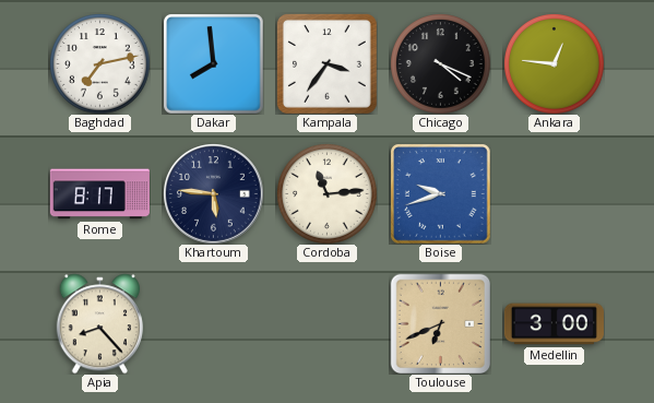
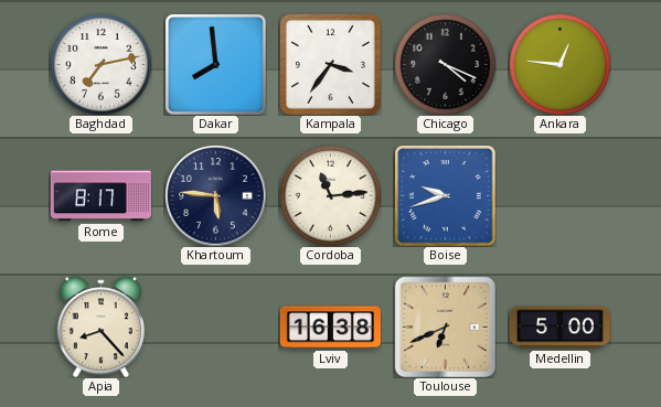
Lviv: none -> 16:38
Medellin: 3:00 -> 5:00
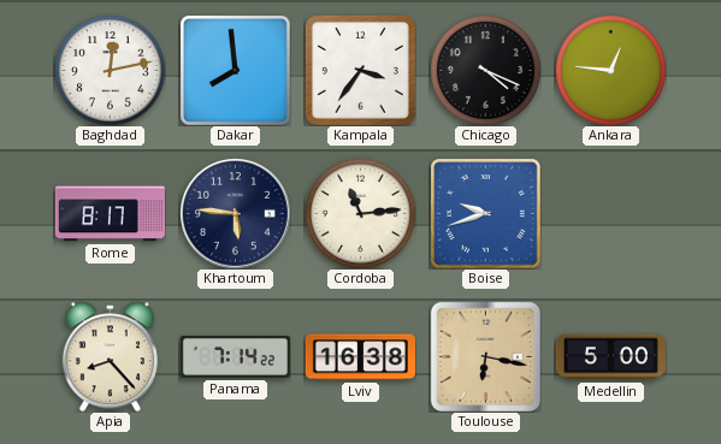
Baghdad: 7:13 -> 12:13
Panama: none -> 7:14
Toulouse: 6:41 -> 6:17
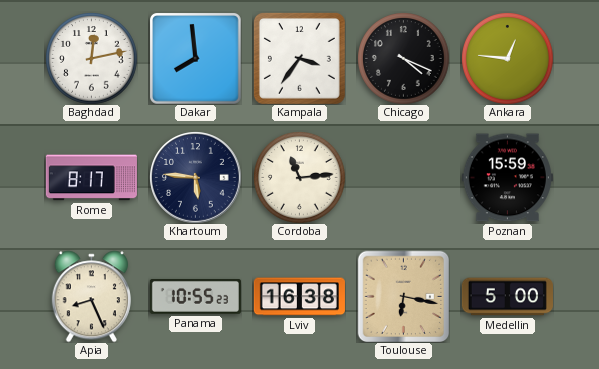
Boise: 9:42 -> none
Poznan: none -> 15:59
Apia: 8:23 -> 8:26
Panama: 7:14 -> 10:55
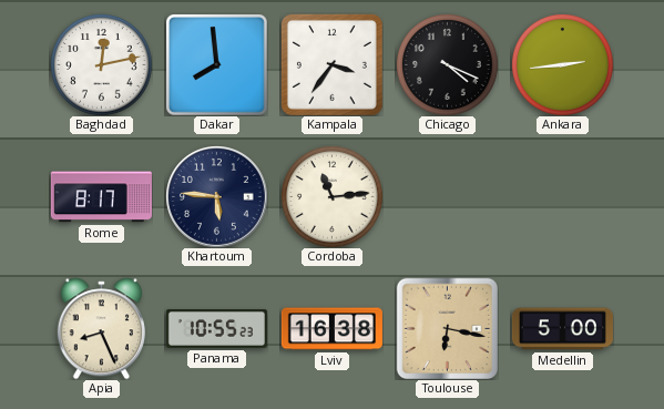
Ankara: 12:46 -> 2:44
Poznan: 15:59 -> none
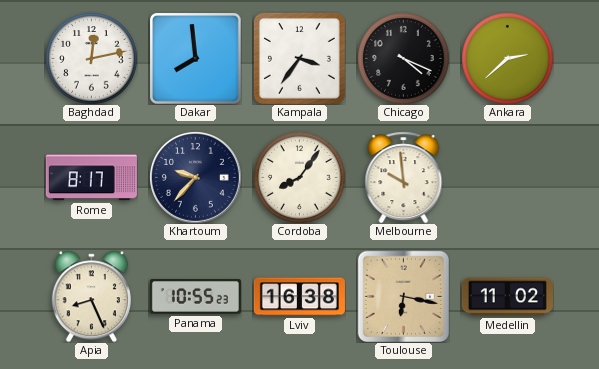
Ankara: 2:44 -> 2:38
Khartoum: 5:46 -> 9:37
Cordoba: 11:14 -> 8:06
Melbourne: none -> 9:59
Medellin: 5:00 -> 11:02
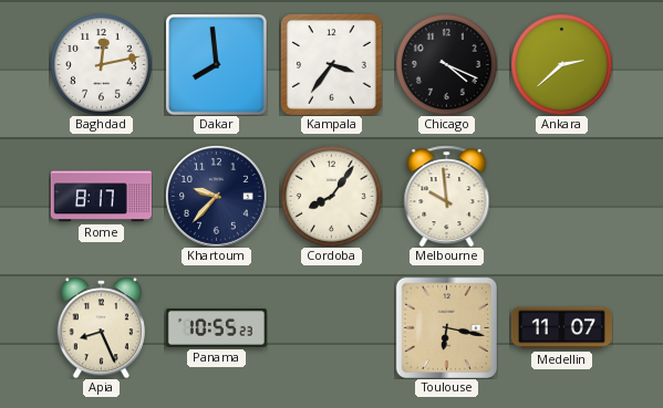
Lviv: 16:38 -> none
Medellin: 11:02 -> 11:07
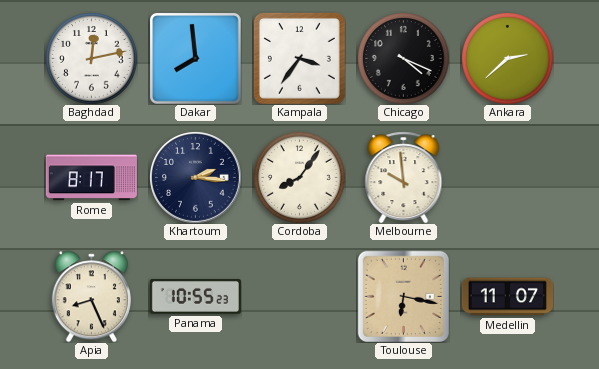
Khartoum: 9:37 -> 2:16
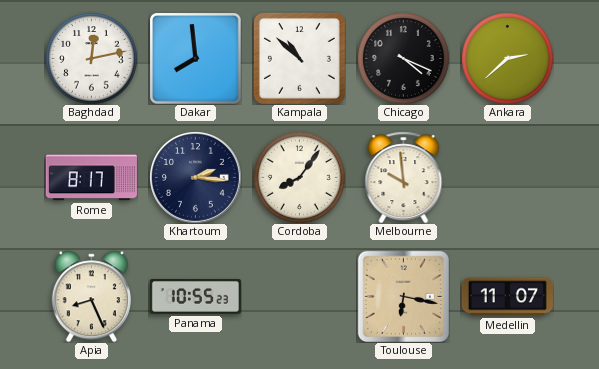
Kampala: 3:36 -> 10:52
